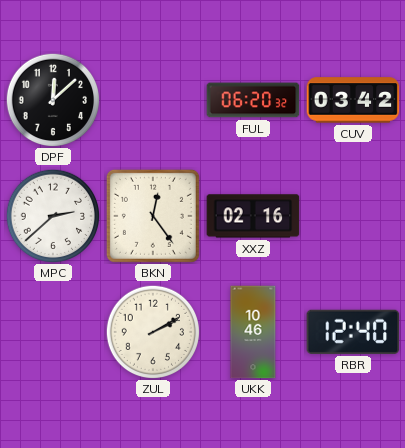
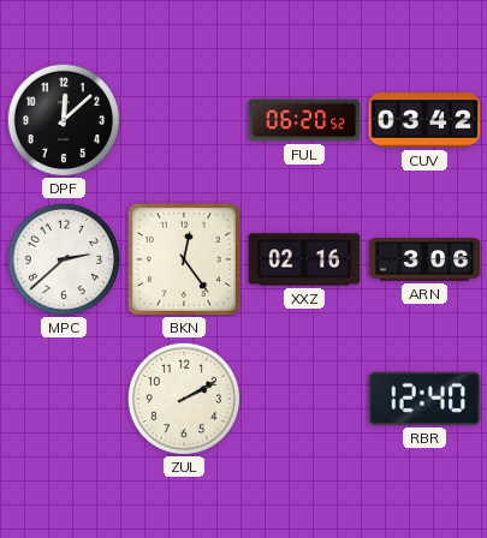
FUL: 06:20:32 -> 06:20:52
ARN: none -> 3:06
UKK: 10:46 -> none
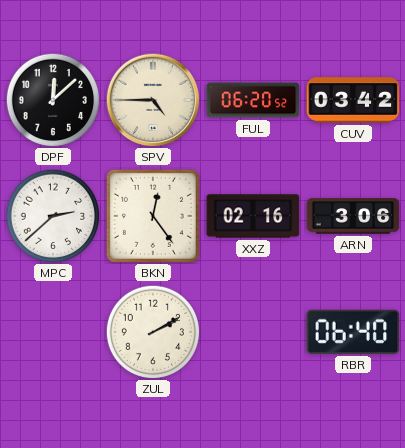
SPV: none -> 4:45
RBR: 12:40 -> 06:40
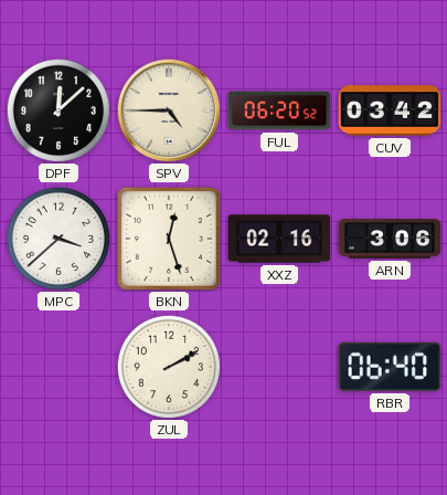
MPC: 2:38 -> 3:38
BKN: 12:24 -> 12:27
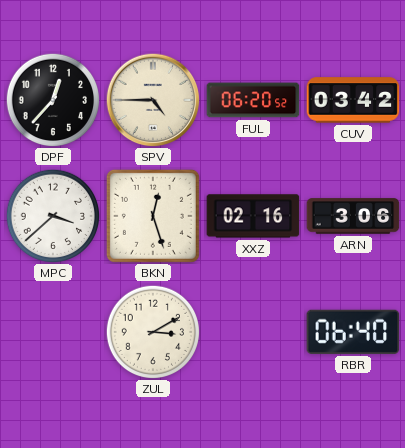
DPF: 12:08 -> 12:37
ZUL: 2:10 -> 3:10
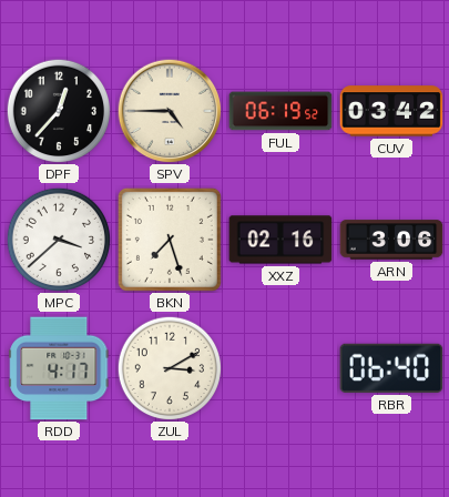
FUL: 06:20 -> 06:19
BKN: 12:27 -> 7:27
RDD: none -> 4:17
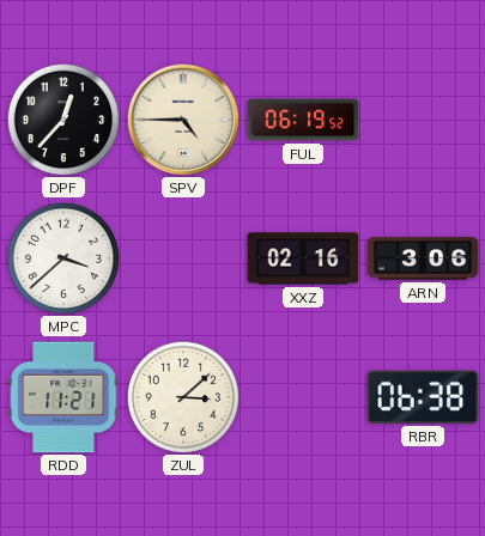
CUV: 03:42 -> none
BKN: 7:27 -> none
RDD: 4:17 -> 11:21
ZUL: 3:10 -> 3:08
RBR: 06:40 -> 06:38
